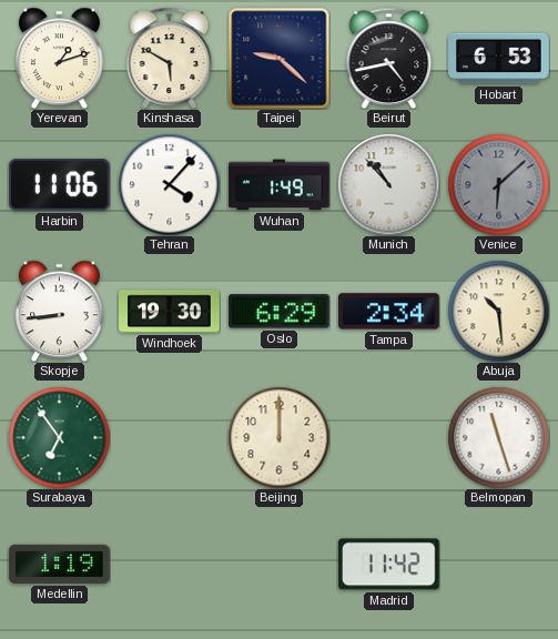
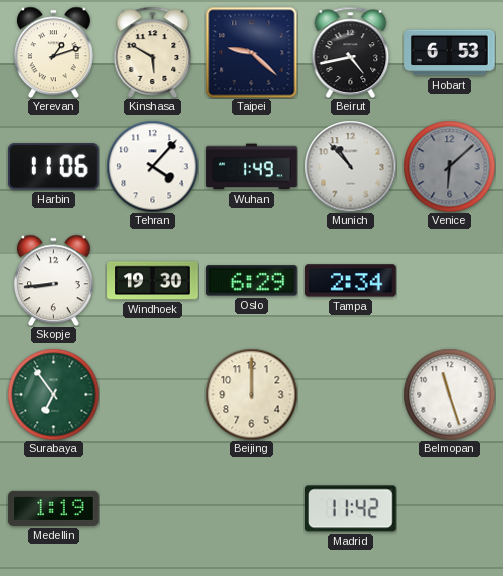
Abuja: 10:29 -> none
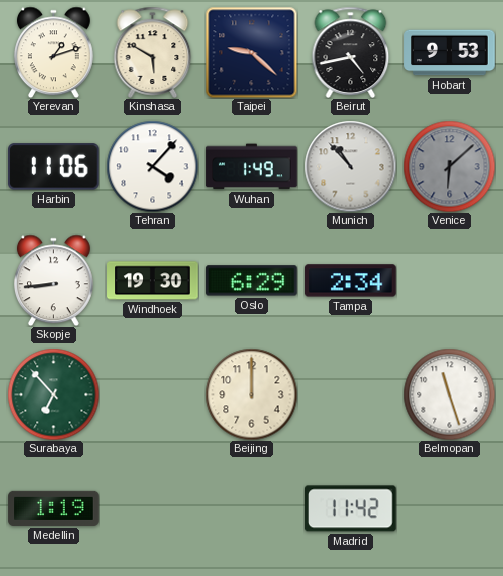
Hobart: 6:53 -> 9:53
Surabaya: 6:54 -> 6:53
